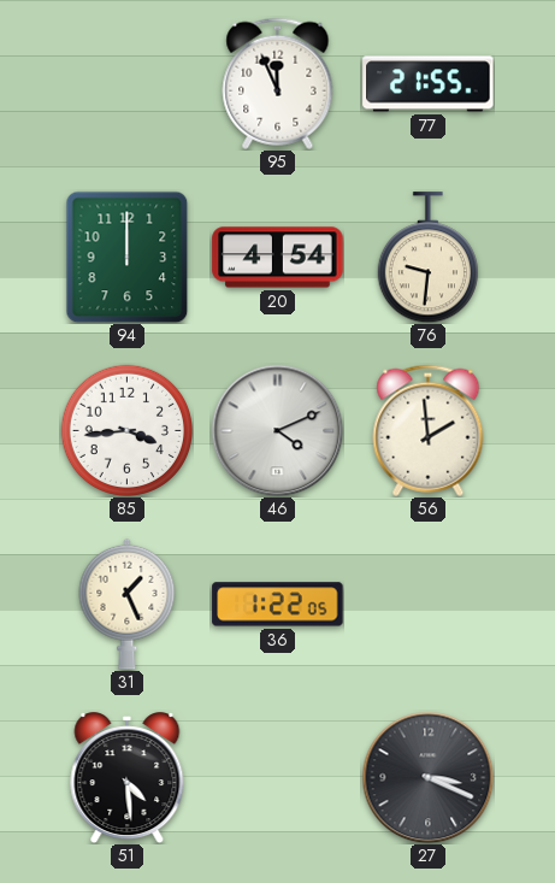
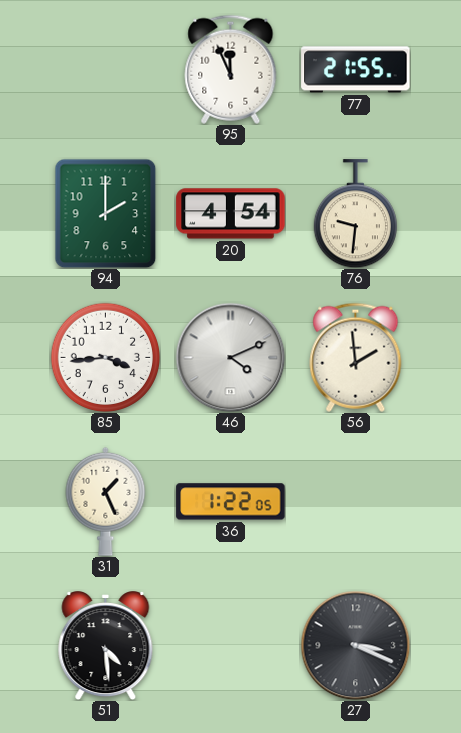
94: 12:00 -> 2:00
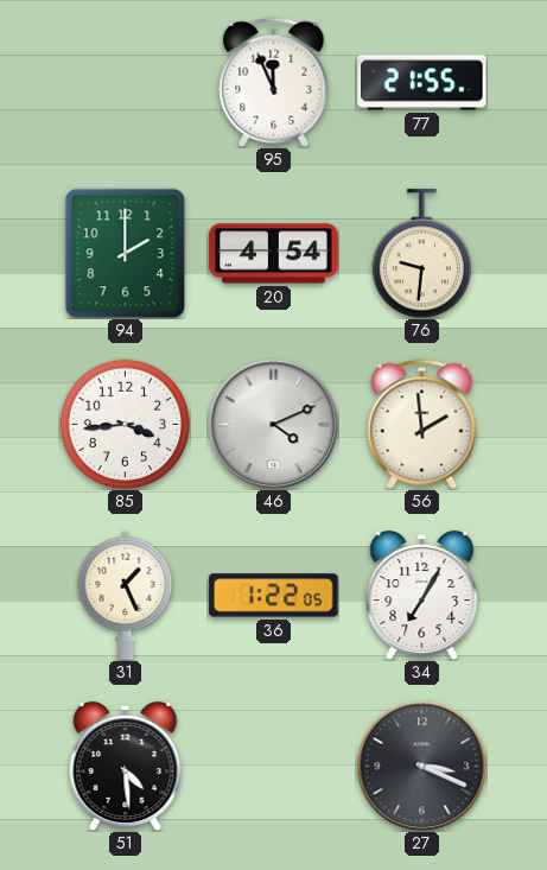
34: none -> 7:05
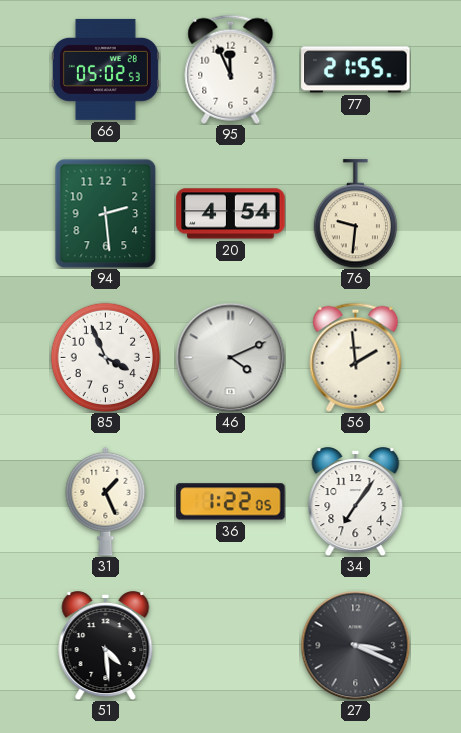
66: none -> 05:02
94: 2:00 -> 2:29
85: 3:44 -> 3:56
34: 7:05 -> 7:06
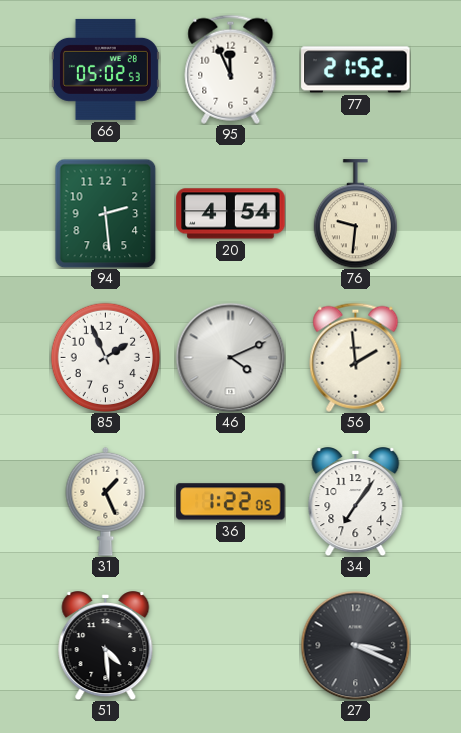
77: 21:55 -> 21:52
85: 3:56 -> 1:56
